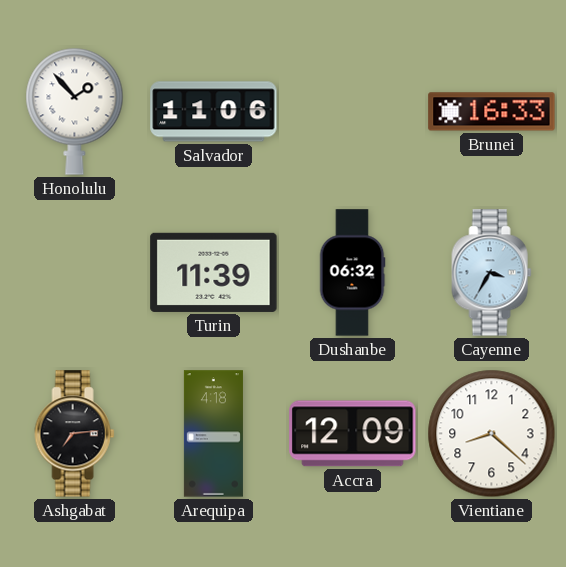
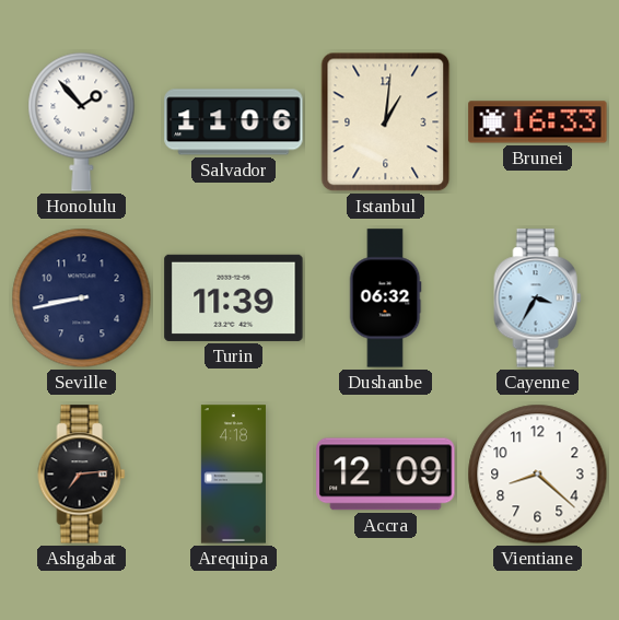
Istanbul: none -> 1:01
Seville: none -> 8:43
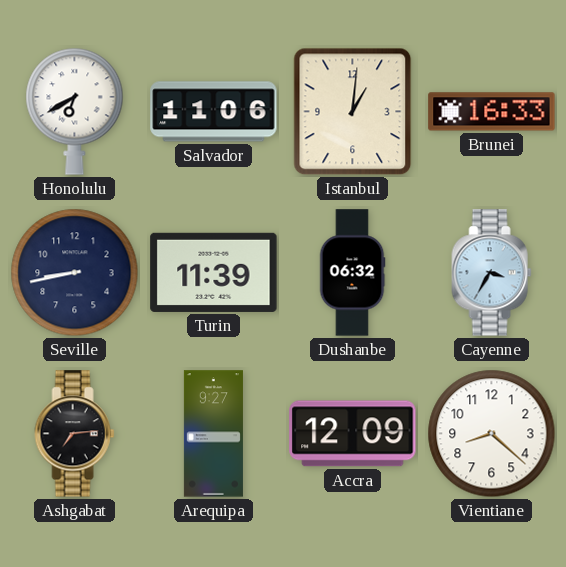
Honolulu: 1:53 -> 6:40
Arequipa: 4:18 -> 9:27
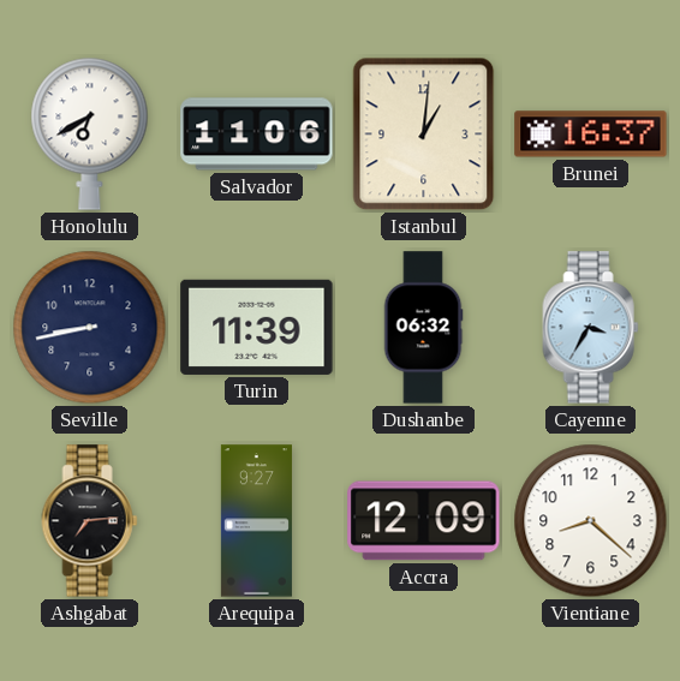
Brunei: 16:33 -> 16:37
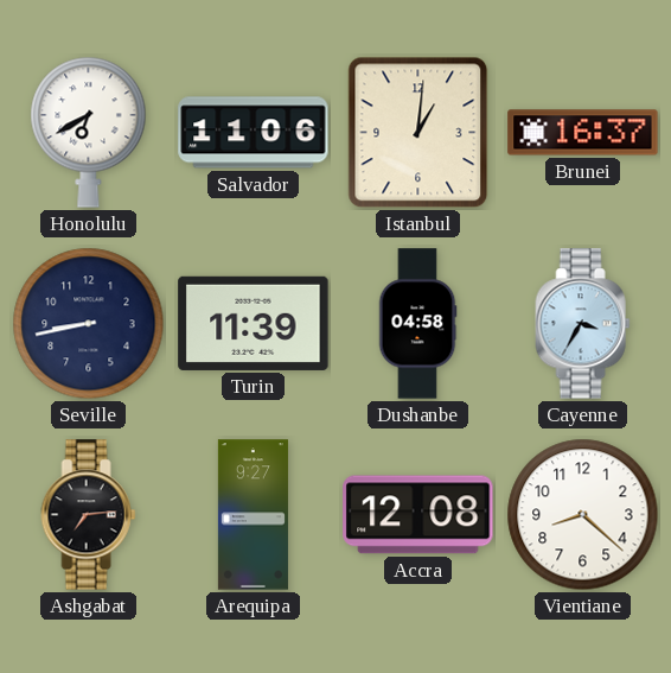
Dushanbe: 06:32 -> 04:58
Accra: 12:09 -> 12:08
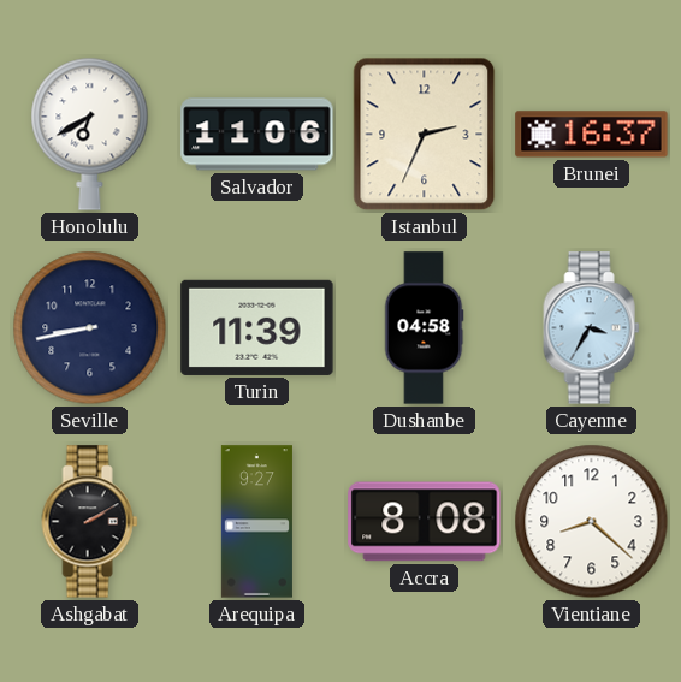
Istanbul: 1:01 -> 2:34
Ashgabat: 7:14 -> 2:10
Accra: 12:08 -> 8:08
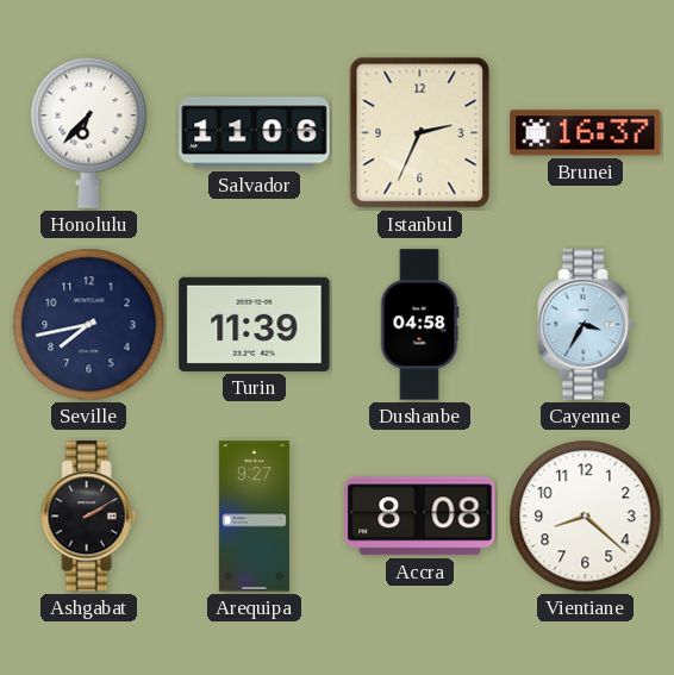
Honolulu: 6:40 -> 6:37
Seville: 8:43 -> 7:43
